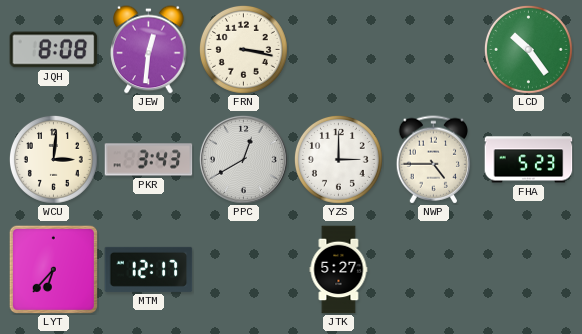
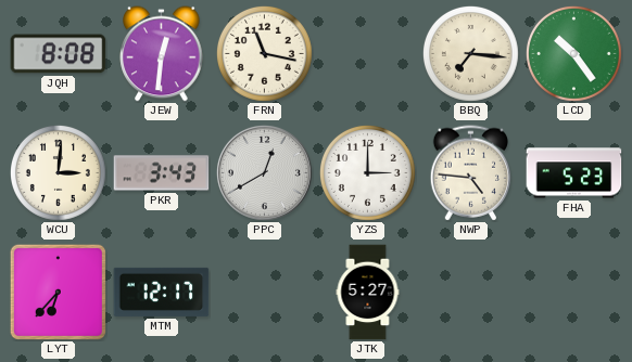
FRN: 3:17 -> 11:17
BBQ: none -> 7:16
NWP: 4:45 -> 4:46
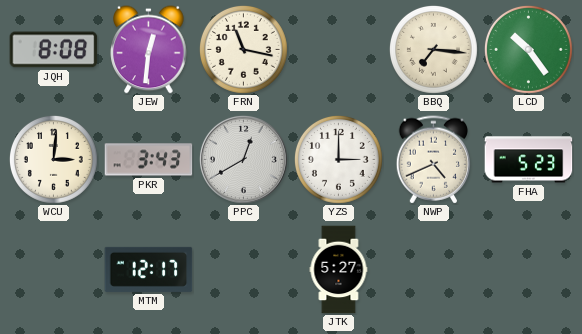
NWP: 4:46 -> 4:41
LYT: 6:37 -> none
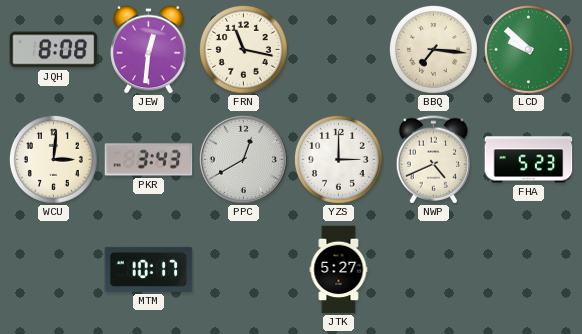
LCD: 10:24 -> 9:52
MTM: 12:17 -> 10:17
